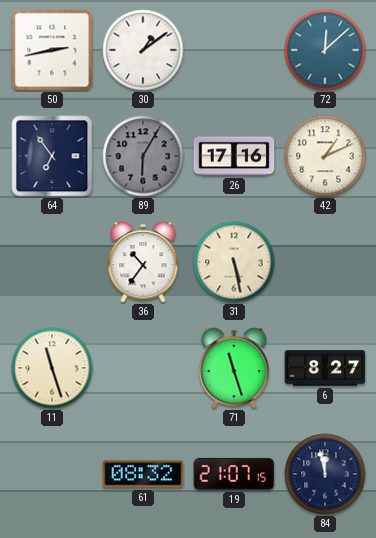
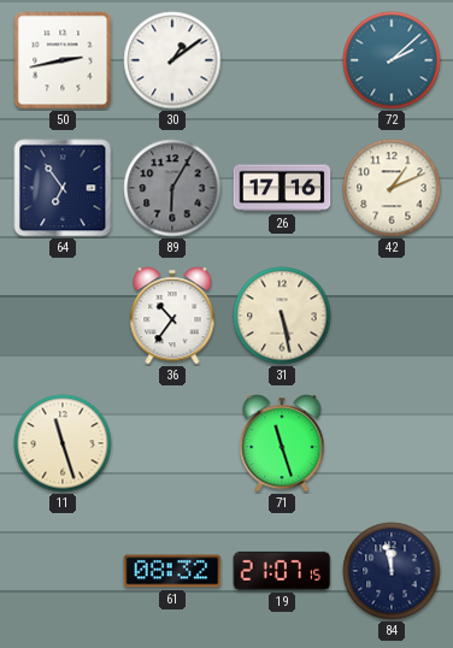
72: 12:08 -> 2:08
6: 8:27 -> none
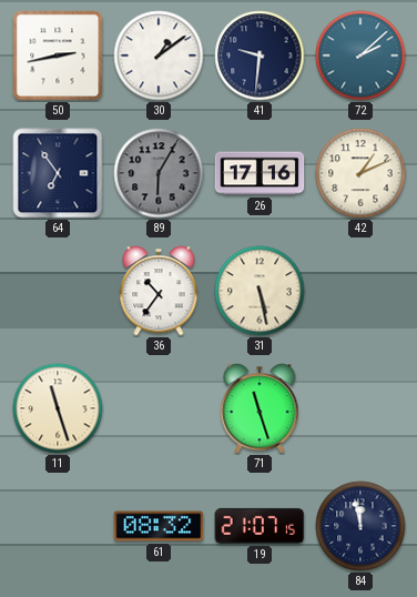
41: none -> 9:31
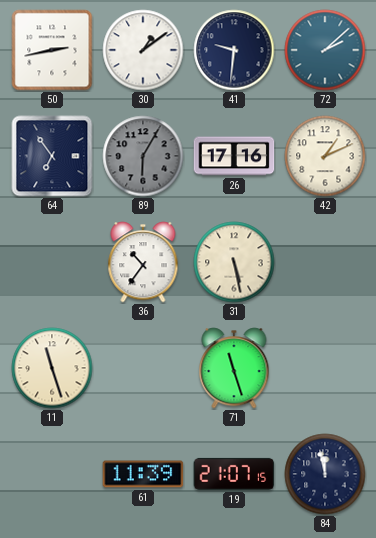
61: 08:32 -> 11:39
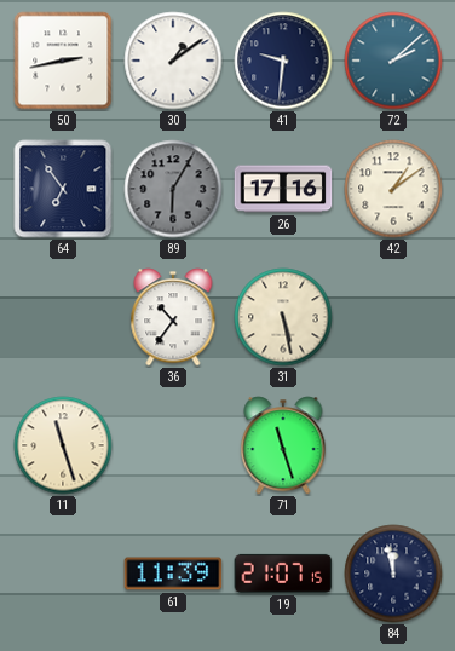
42: 1:11 -> 1:09
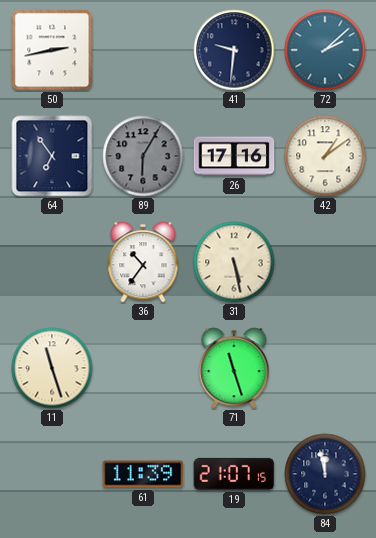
30: 1:09 -> none
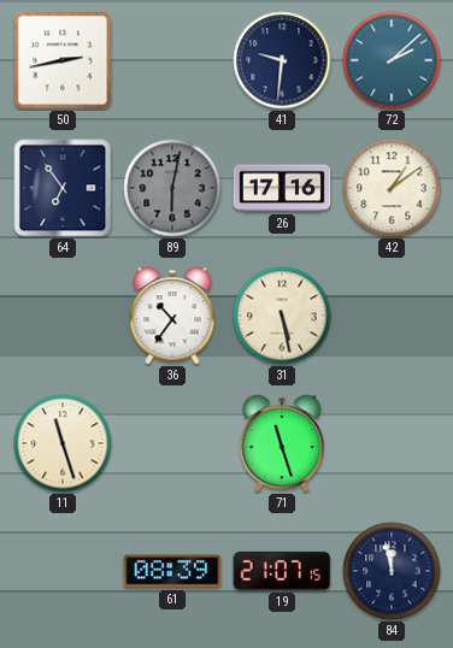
89: 6:05 -> 6:02
61: 11:39 -> 08:39
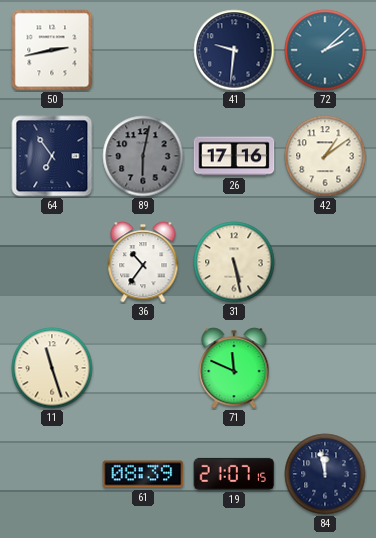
71: 11:27 -> 11:49
